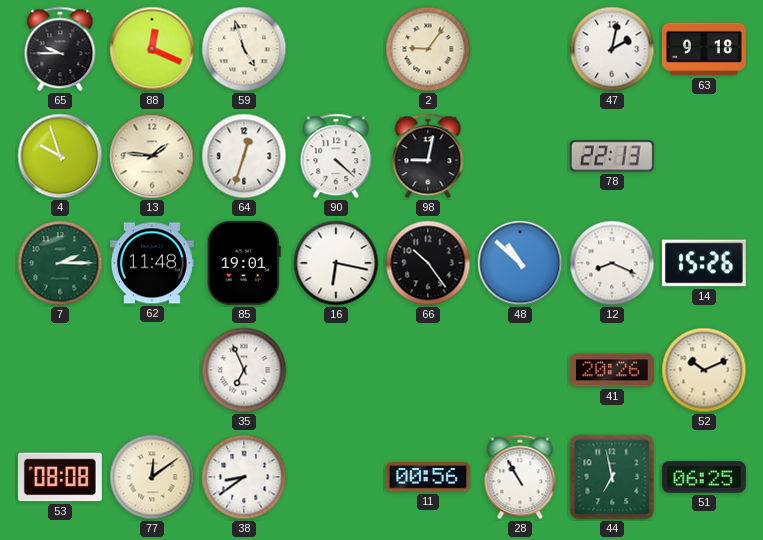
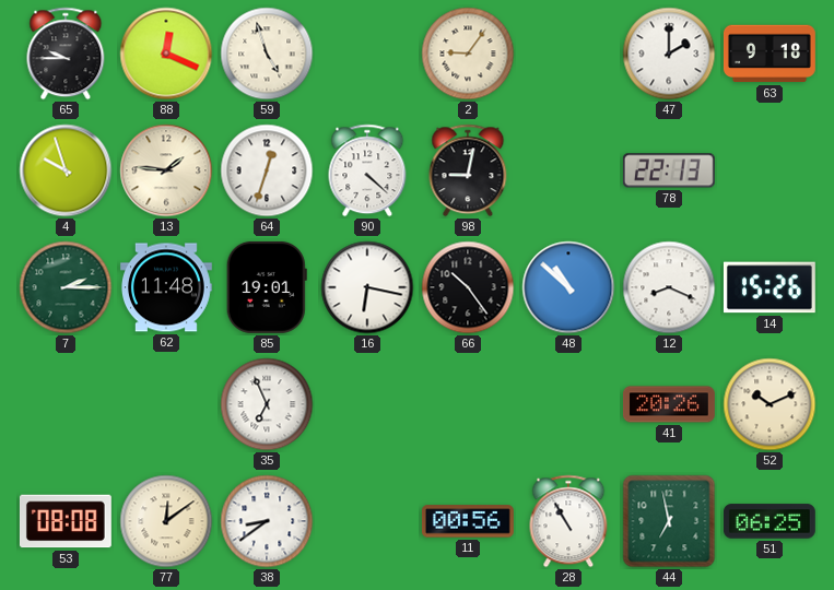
47: 2:02 -> 2:00
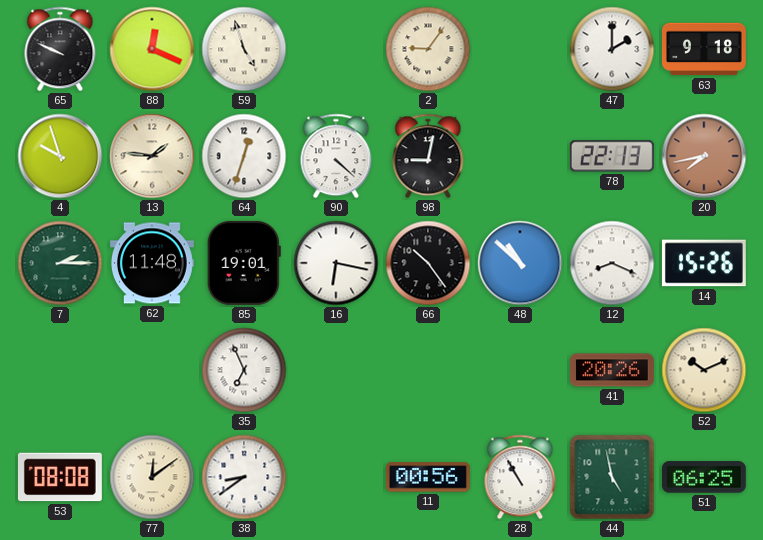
65: 9:45 -> 9:49
20: none -> 7:43
44: 6:58 -> 4:58
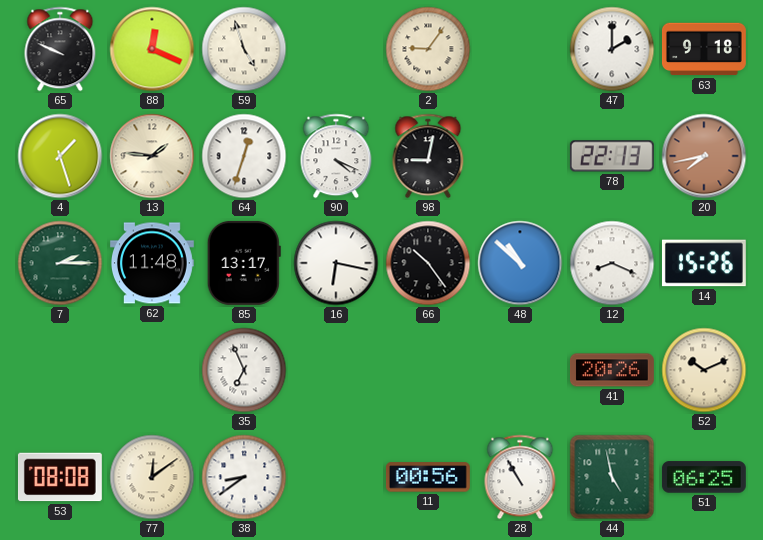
4: 9:57 -> 1:27
90: 4:22 -> 4:19
85: 19:01 -> 13:17
